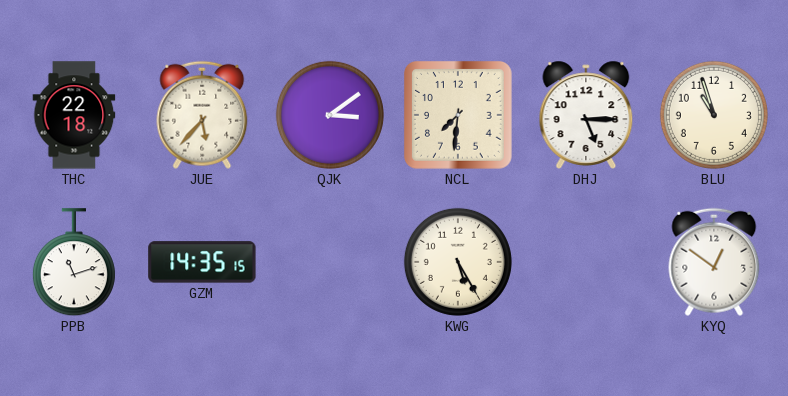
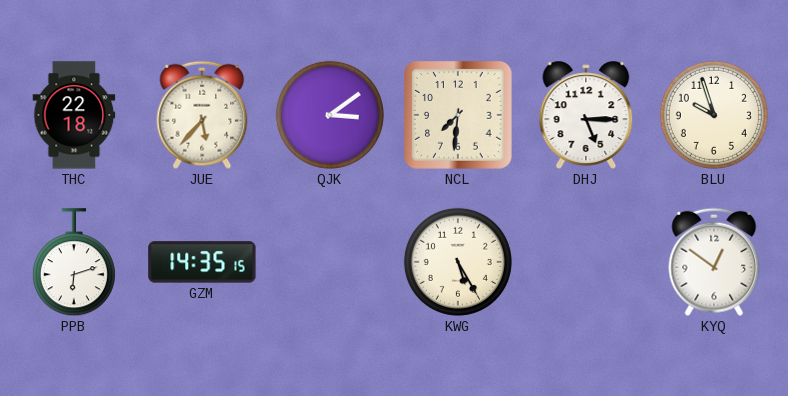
BLU: 10:57 -> 9:57
PPB: 11:12 -> 6:12
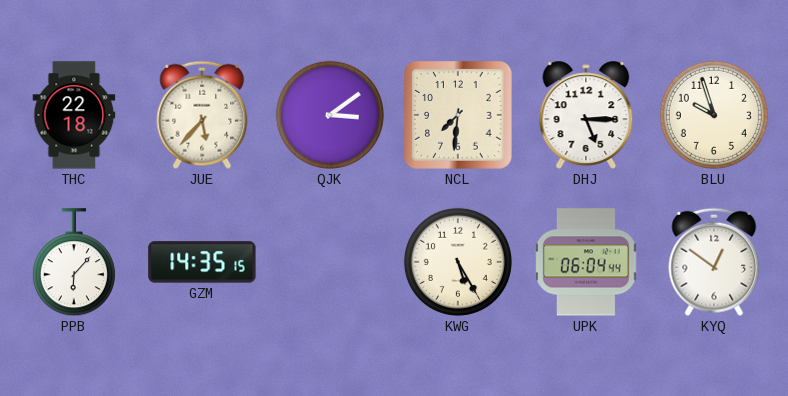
PPB: 6:12 -> 6:07
UPK: none -> 06:04
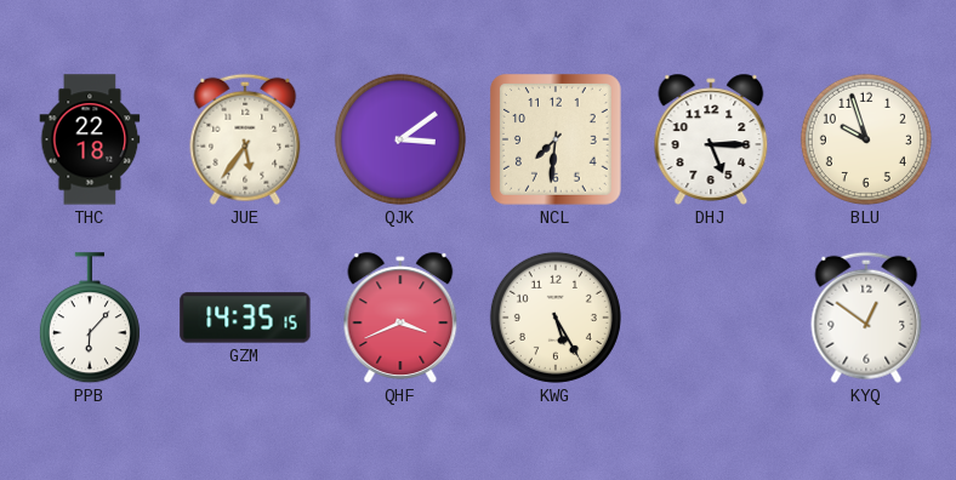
JUE: 5:37 -> 5:36
QHF: none -> 3:41
UPK: 06:04 -> none
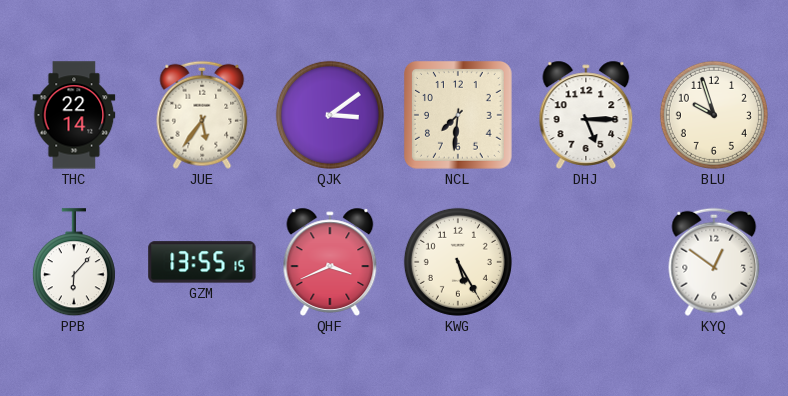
THC: 22:18 -> 22:14
GZM: 14:35 -> 13:55
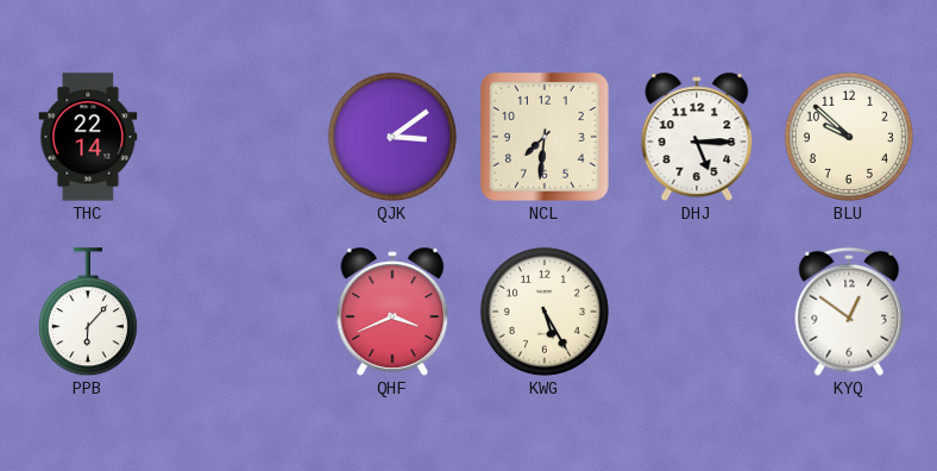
JUE: 5:36 -> none
BLU: 9:57 -> 9:52
GZM: 13:55 -> none
